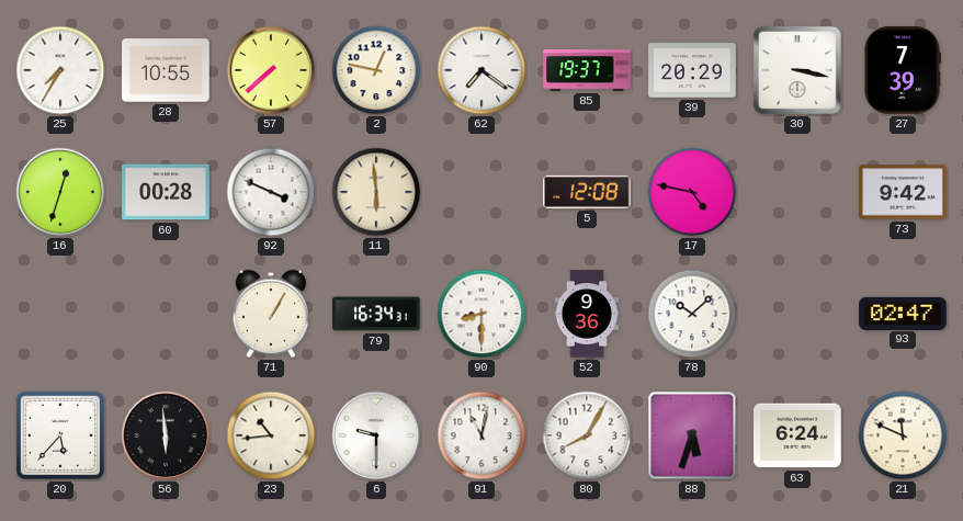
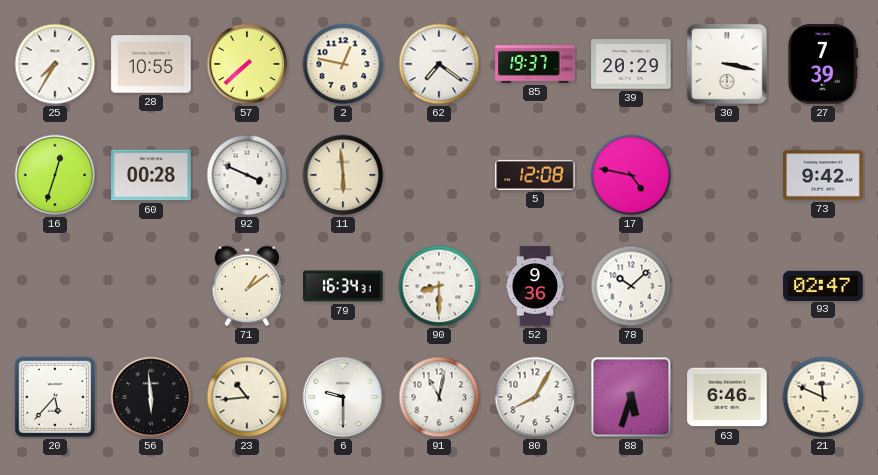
71: 1:05 -> 1:09
63: 6:24 -> 6:46
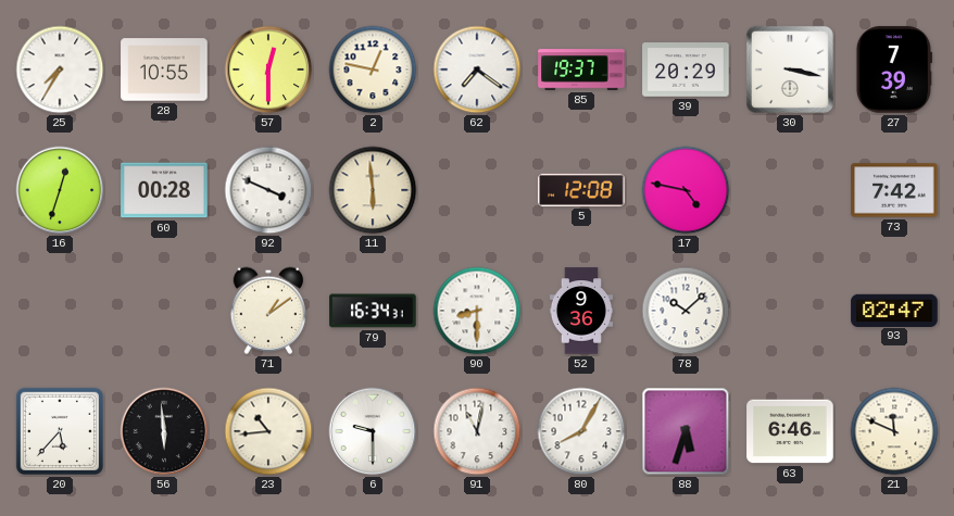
57: 7:38 -> 12:30
73: 9:42 -> 7:42
